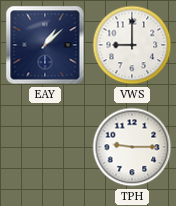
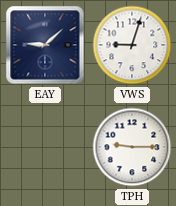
EAY: 1:08 -> 9:08
VWS: 9:00 -> 9:03
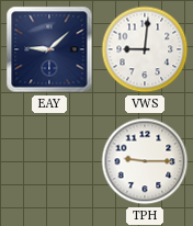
VWS: 9:03 -> 9:01
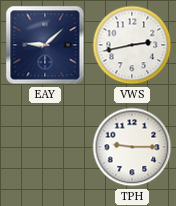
VWS: 9:01 -> 2:43
